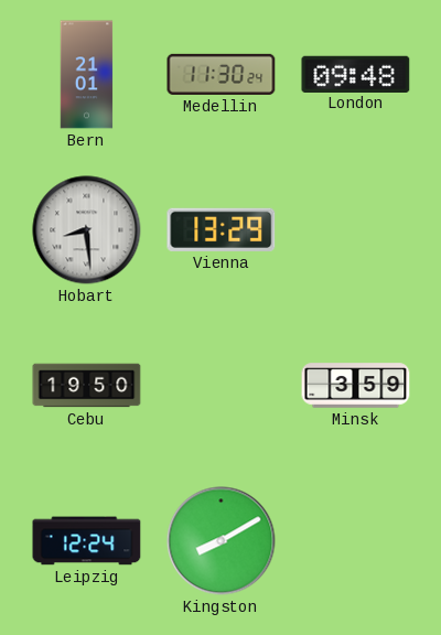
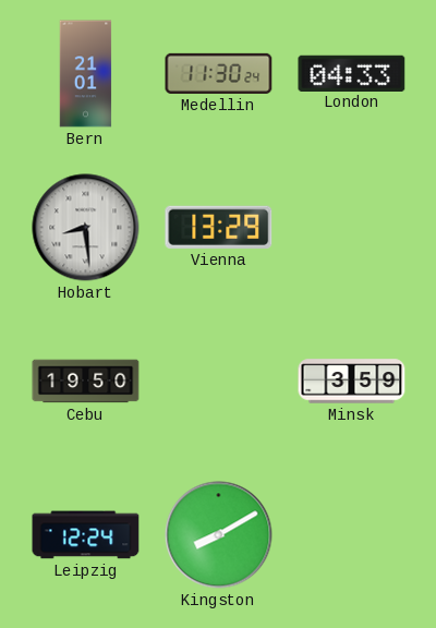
London: 09:48 -> 04:33
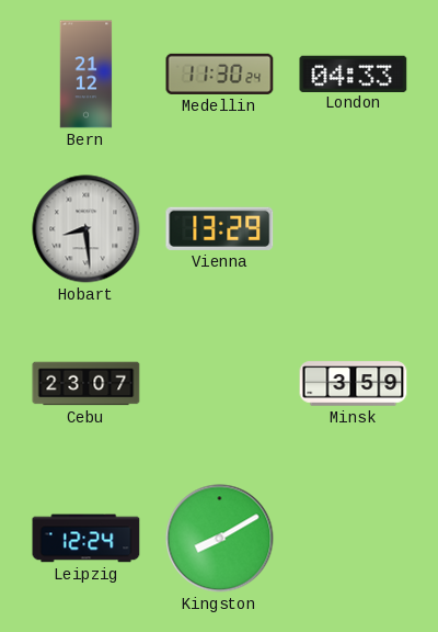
Bern: 21:01 -> 21:12
Cebu: 19:50 -> 23:07
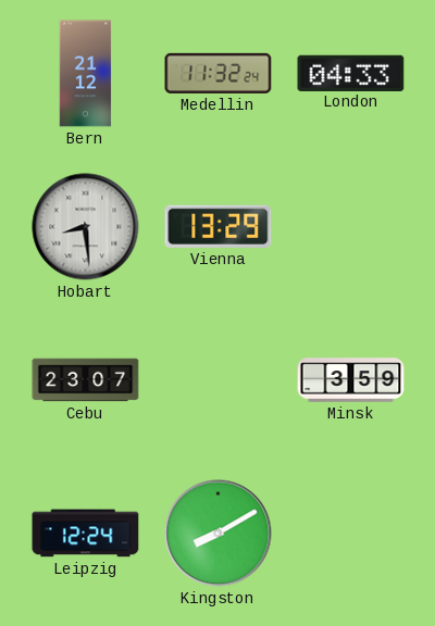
Medellin: 11:30 -> 11:32
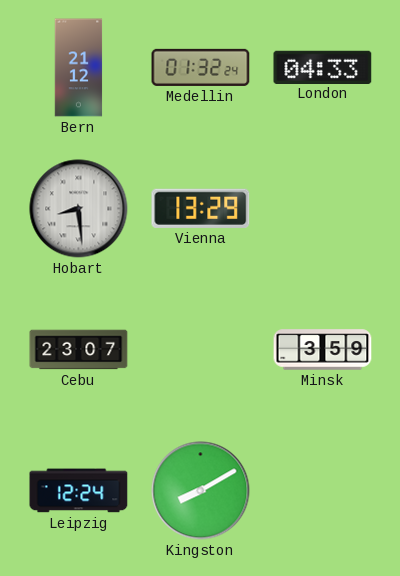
Medellin: 11:32 -> 01:32
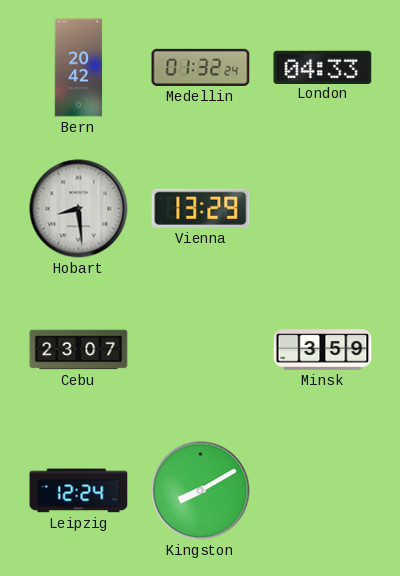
Bern: 21:12 -> 20:42
